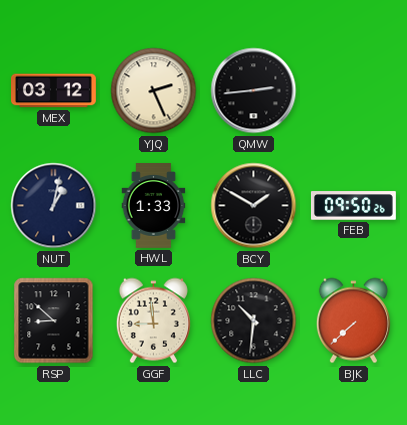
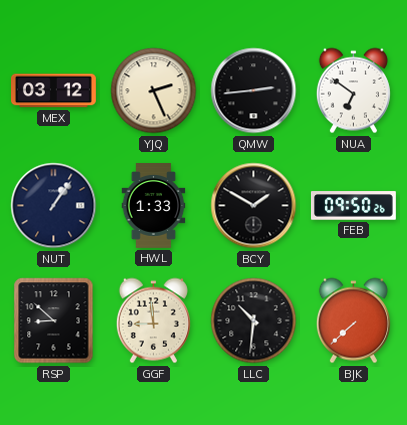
NUA: none -> 6:51
NUT: 1:02 -> 1:06
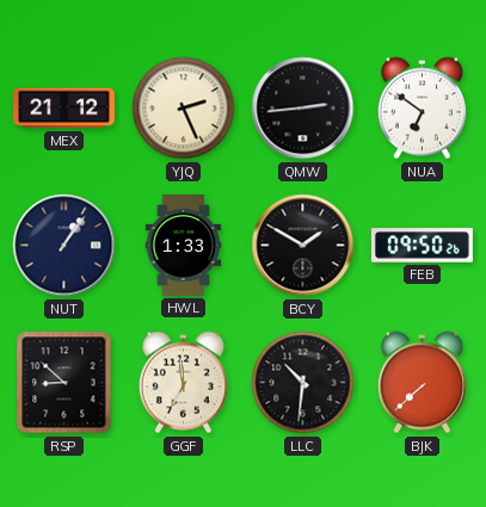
MEX: 03:12 -> 21:12
GGF: 8:59 -> 6:59
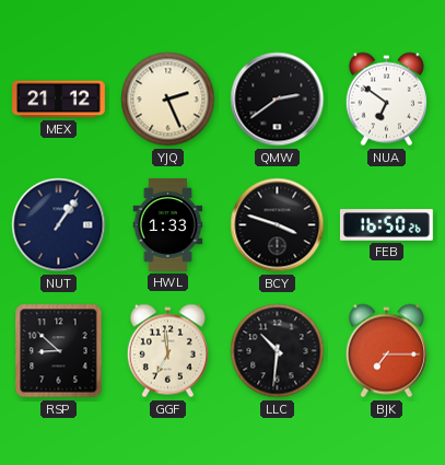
QMW: 2:44 -> 2:39
BCY: 1:50 -> 3:48
FEB: 09:50 -> 16:50
BJK: 7:38 -> 7:15
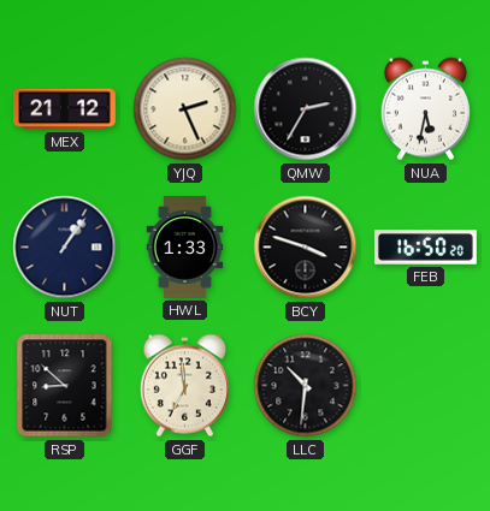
QMW: 2:39 -> 2:35
NUA: 6:51 -> 5:32
FEB: 16:50:26 -> 16:50:20
BJK: 7:15 -> none
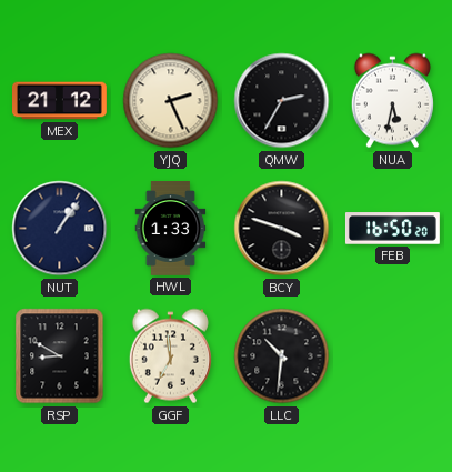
RSP: 8:52 -> 8:50
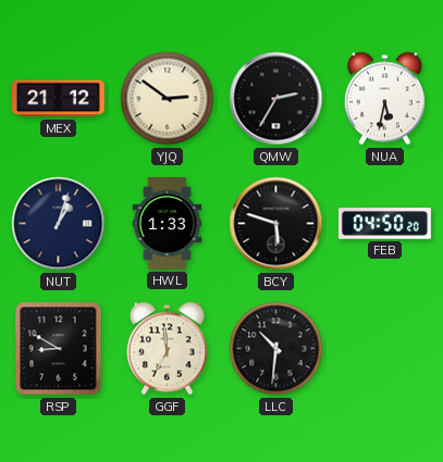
YJQ: 2:26 -> 2:51
NUT: 1:06 -> 1:03
BCY: 3:48 -> 5:48
FEB: 16:50 -> 04:50
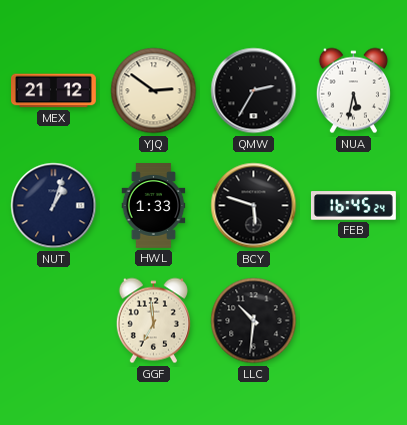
FEB: 04:50 -> 16:45
RSP: 8:50 -> none
